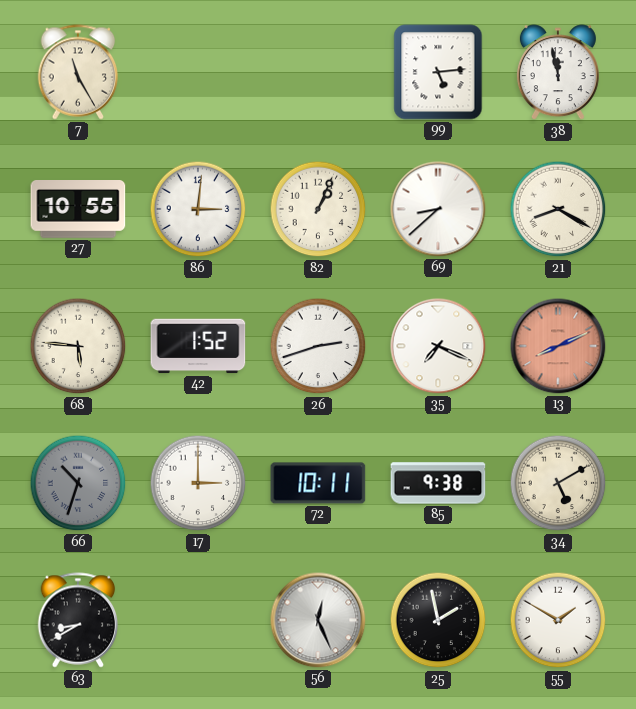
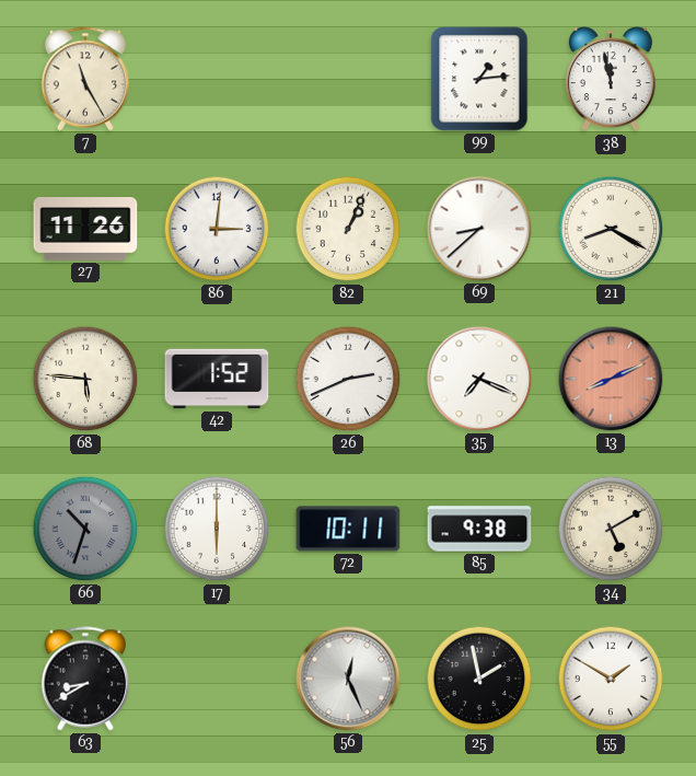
99: 5:14 -> 1:14
27: 10:55 -> 11:26
26: 2:42 -> 2:41
17: 3:00 -> 6:00
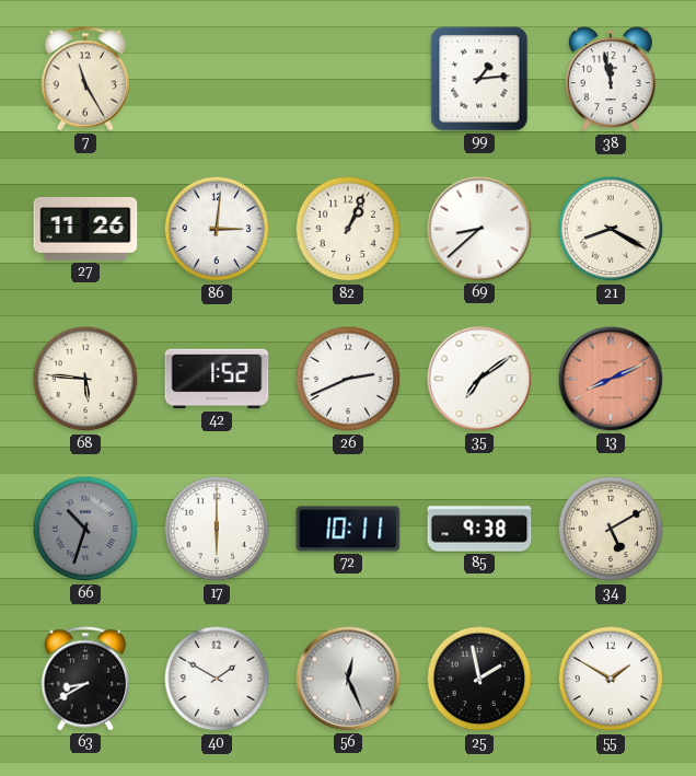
35: 7:19 -> 7:09
40: none -> 1:50
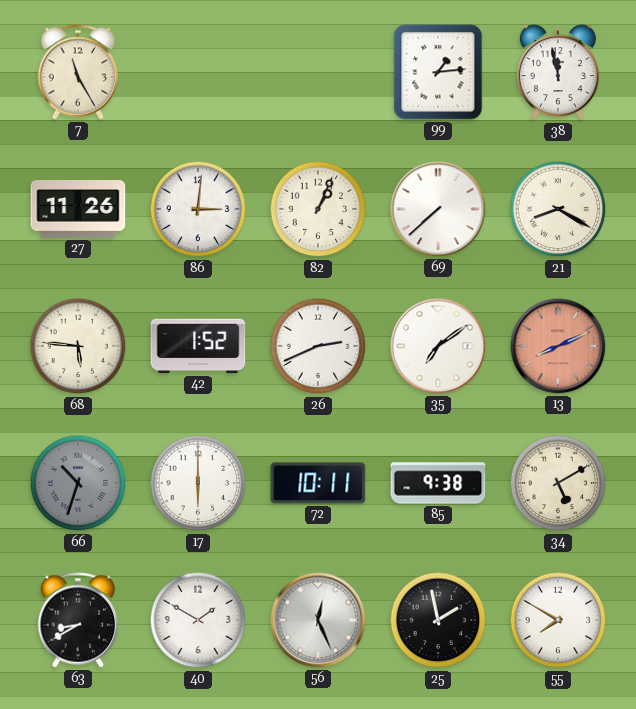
69: 8:38 -> 7:38
55: 1:50 -> 7:50
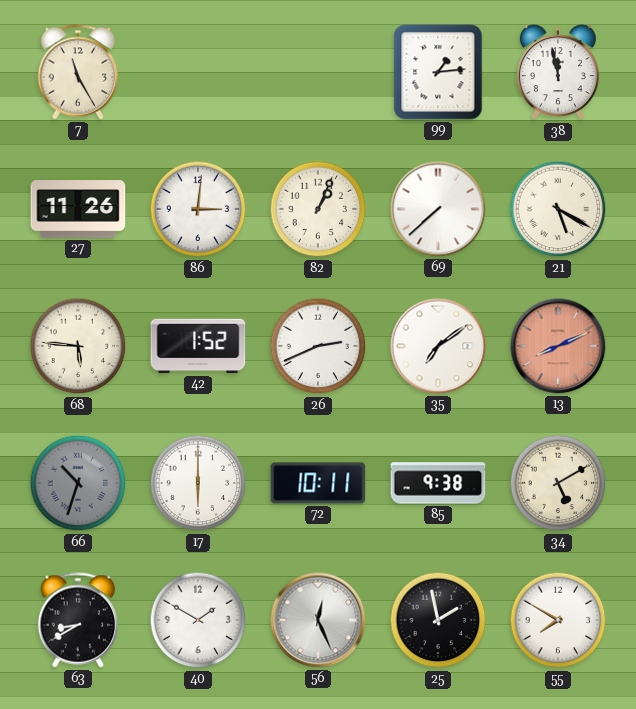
21: 8:20 -> 5:20
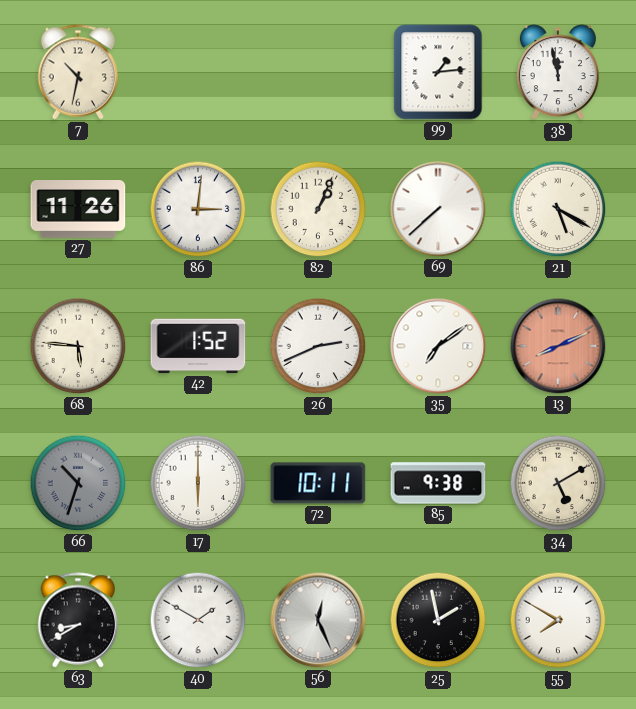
7: 11:25 -> 10:32
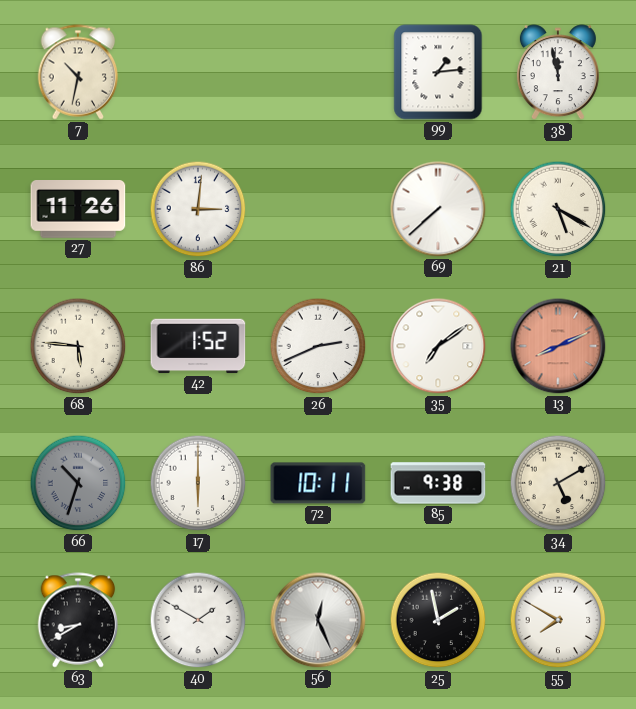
82: 1:04 -> none
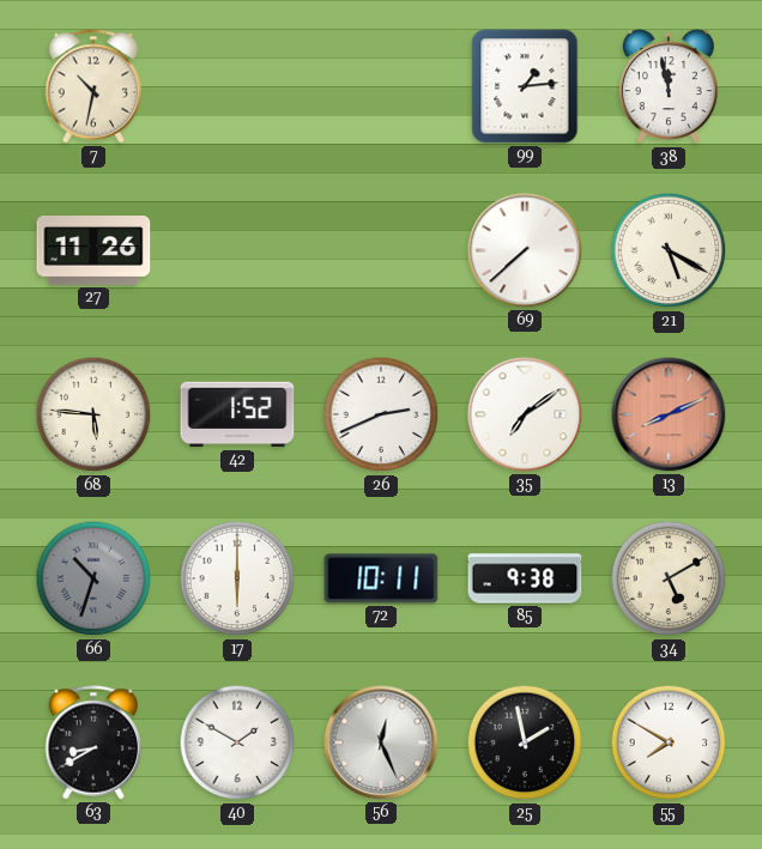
86: 3:01 -> none
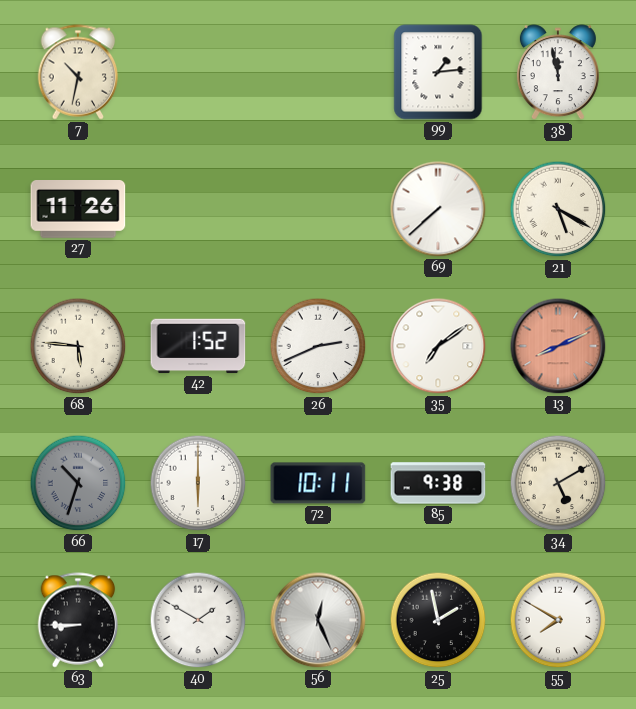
63: 8:40 -> 8:45
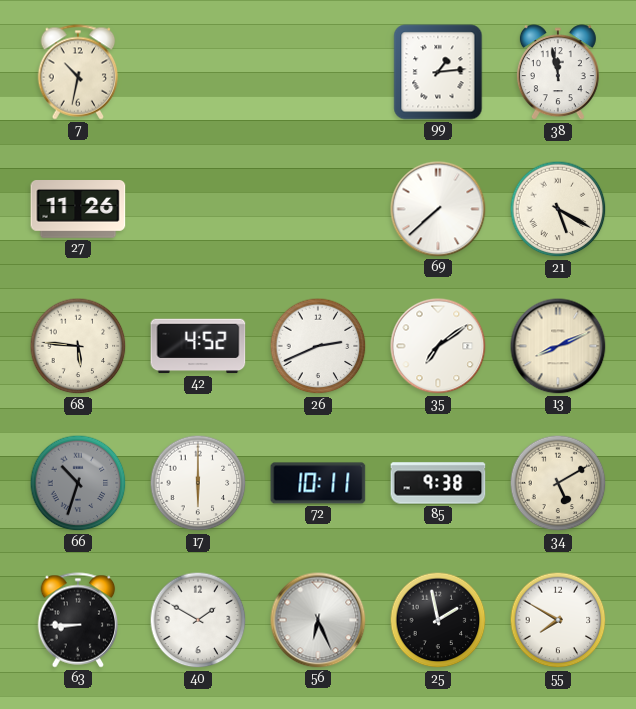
42: 1:52 -> 4:52
13 dial: salmon -> cream
56: 12:26 -> 6:26
